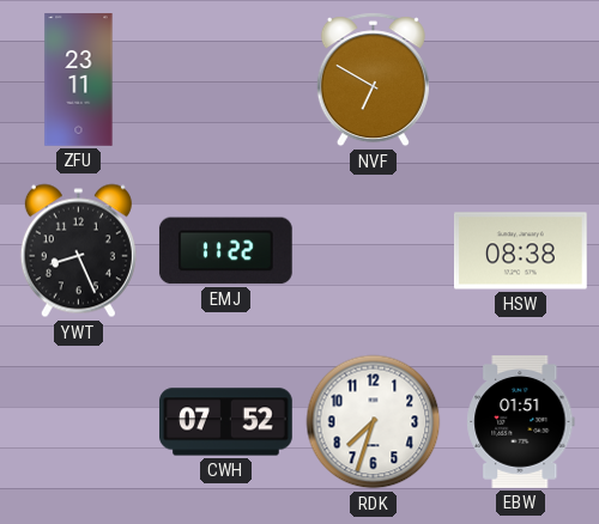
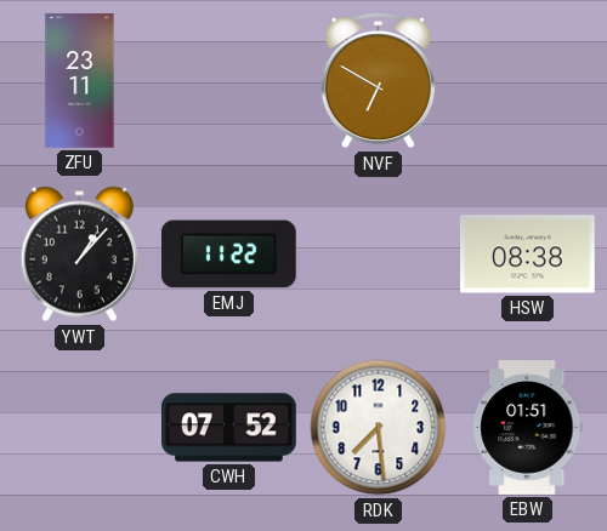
YWT: 8:26 -> 1:07
RDK: 7:33 -> 7:29
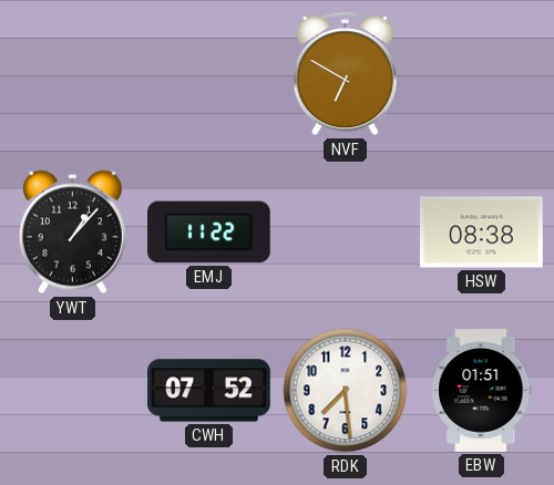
ZFU: 23:11 -> none
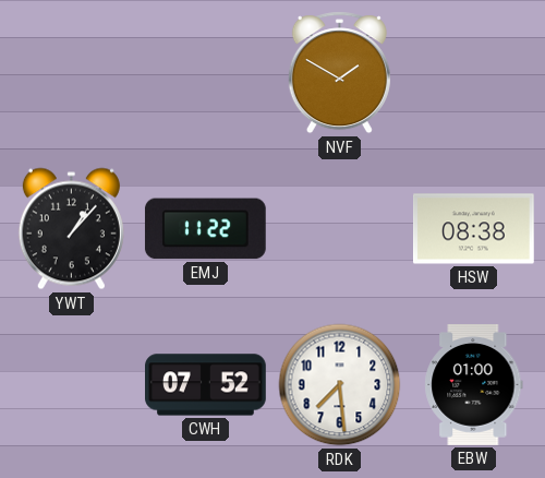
NVF: 6:50 -> 1:50
EBW: 01:51 -> 01:00
